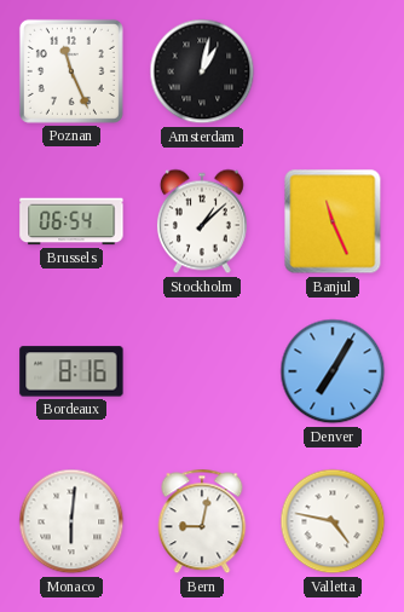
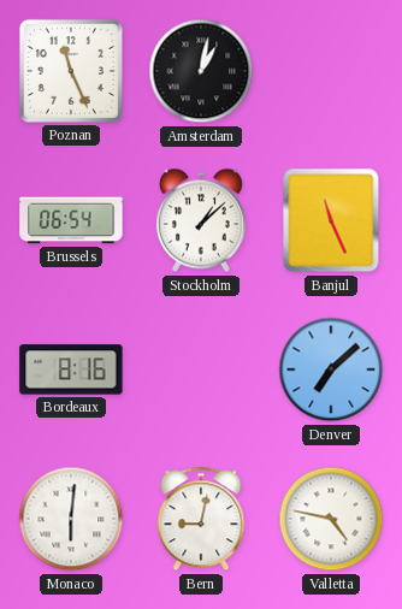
Denver: 7:05 -> 7:08
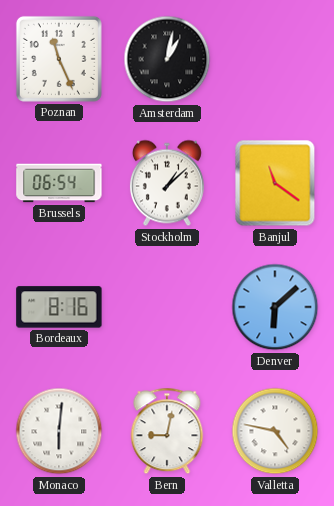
Banjul: 11:26 -> 11:21
Denver: 7:08 -> 6:08
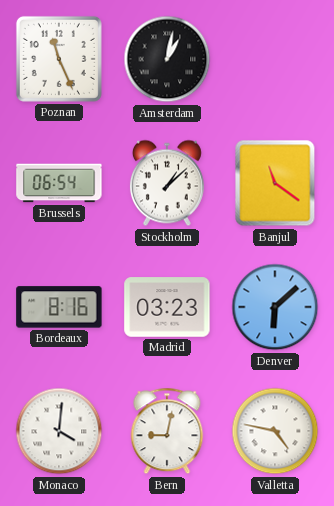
Madrid: none -> 03:23
Monaco: 6:01 -> 4:01
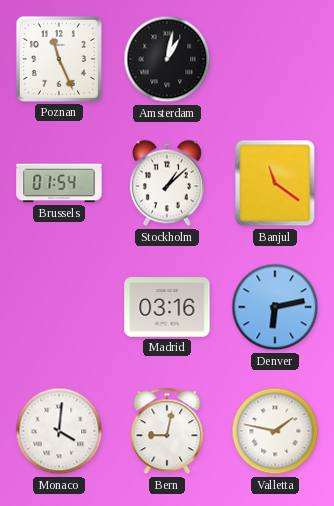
Brussels: 06:54 -> 01:54
Bordeaux: 8:16 -> none
Madrid: 03:23 -> 03:16
Denver: 6:08 -> 6:13
Valletta: 4:47 -> 1:47
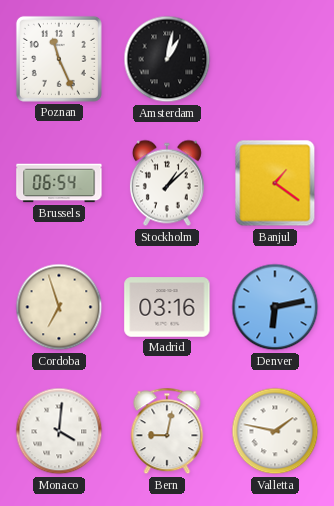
Brussels: 01:54 -> 06:54
Banjul: 11:21 -> 1:21
Cordoba: none -> 6:57
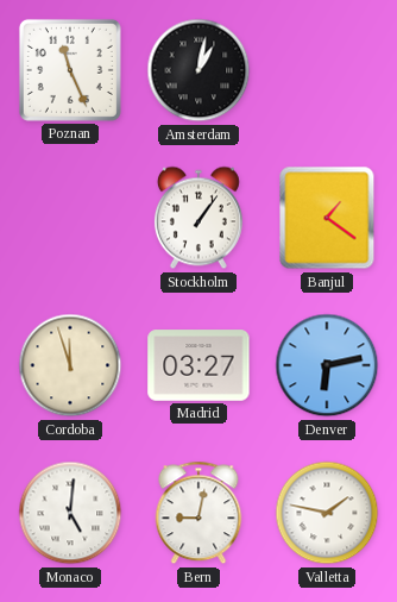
Brussels: 06:54 -> none
Stockholm: 1:08 -> 1:06
Cordoba: 6:57 -> 11:57
Madrid: 03:16 -> 03:27
Monaco: 4:01 -> 5:01
